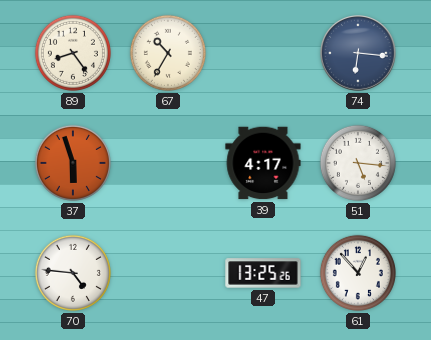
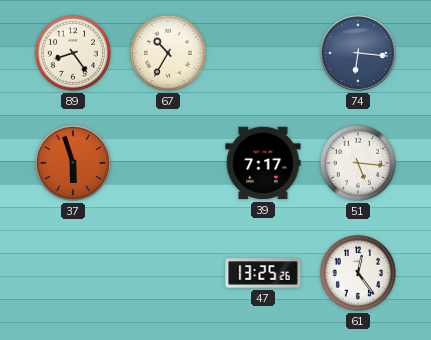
39: 4:17 -> 7:17
70: 4:46 -> none
61: 12:53 -> 12:24
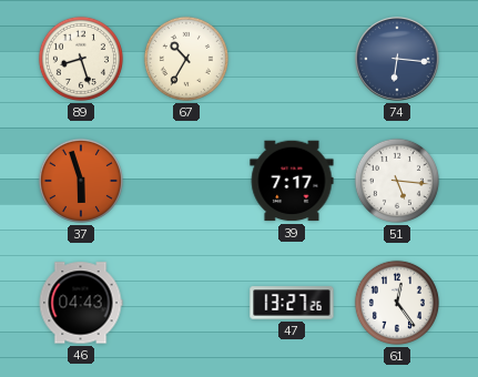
89: 8:24 -> 8:27
46: none -> 04:43
47: 13:25 -> 13:27
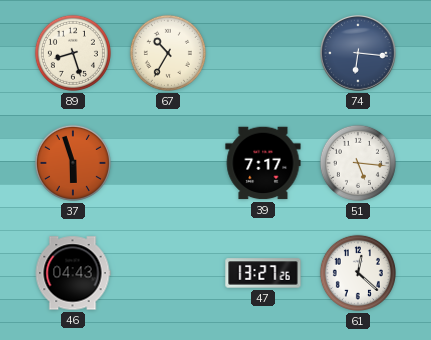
61: 12:24 -> 12:22
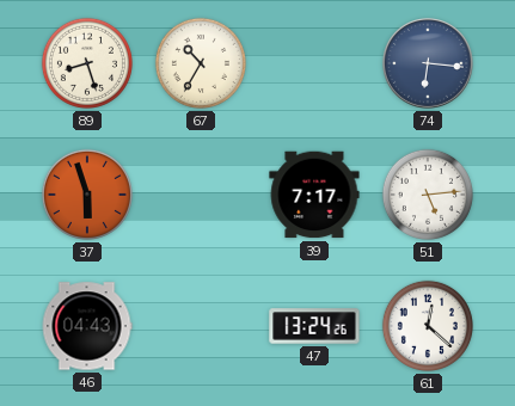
51: 5:16 -> 5:14
47: 13:27 -> 13:24
